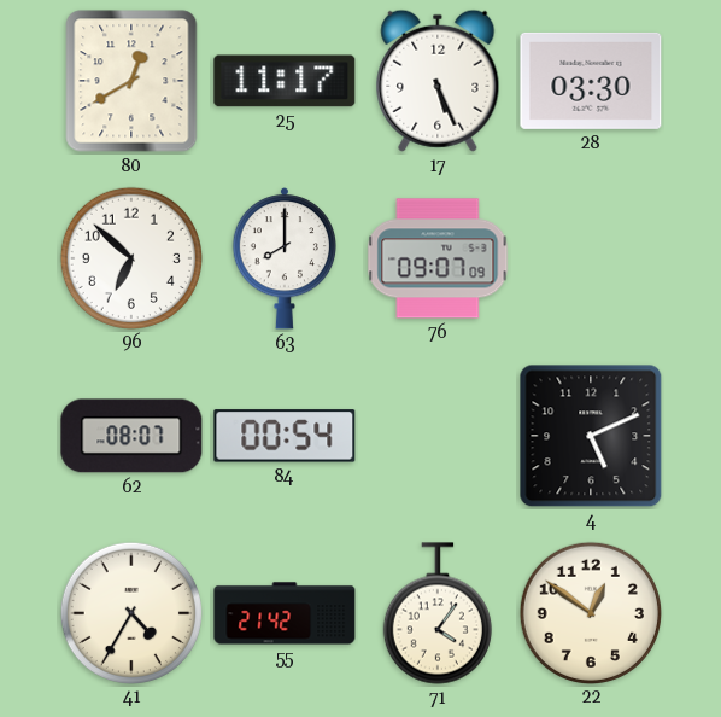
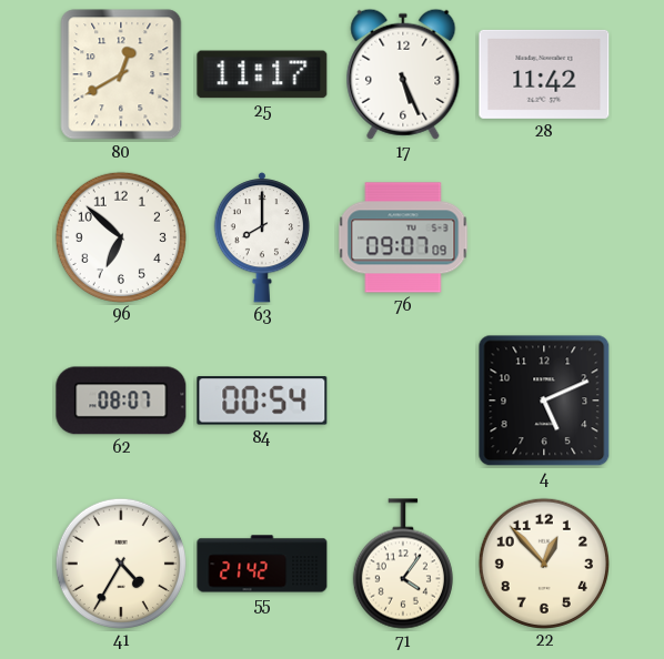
28: 03:30 -> 11:42
22: 12:51 -> 12:53
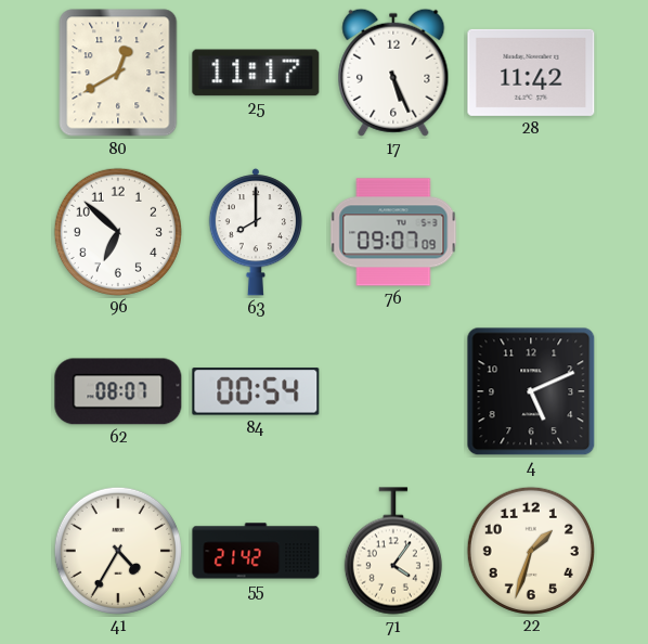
22: 12:53 -> 1:33
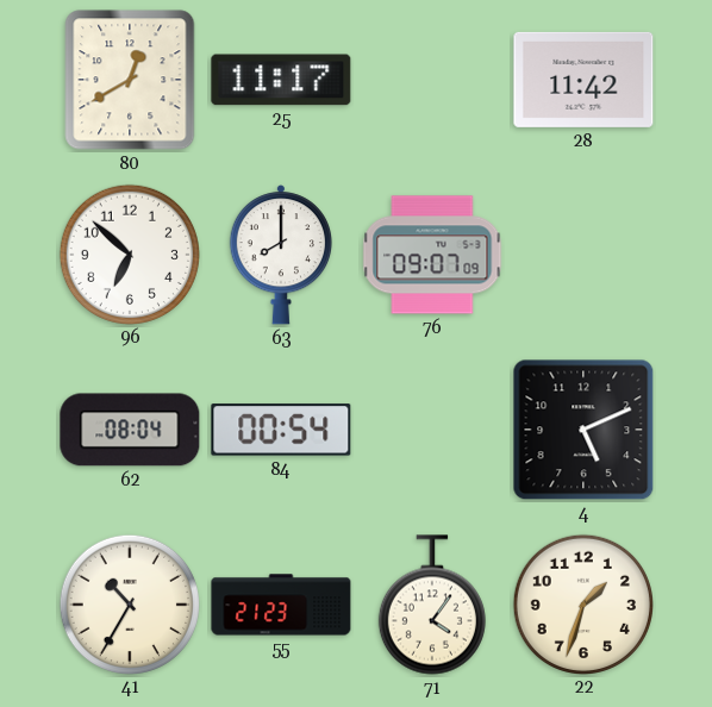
17: 5:26 -> none
62: 08:07 -> 08:04
41: 4:35 -> 10:35
55: 21:42 -> 21:23
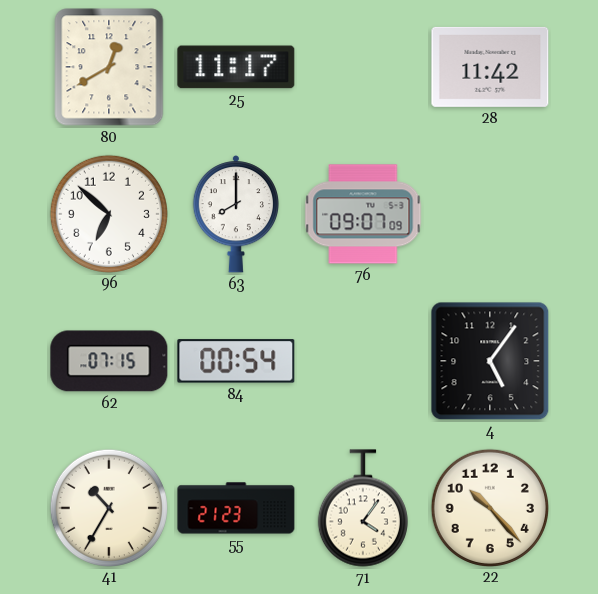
62: 08:04 -> 07:15
4: 5:11 -> 5:06
22: 1:33 -> 10:23
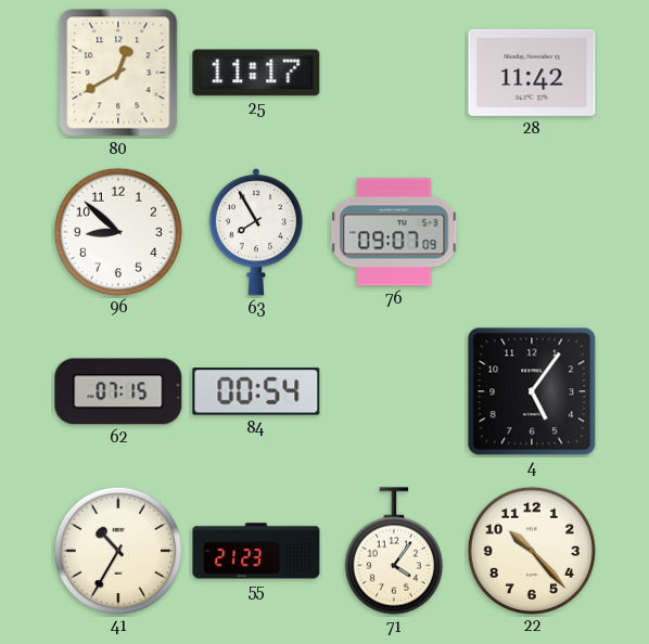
96: 6:52 -> 8:52
63: 8:00 -> 7:55
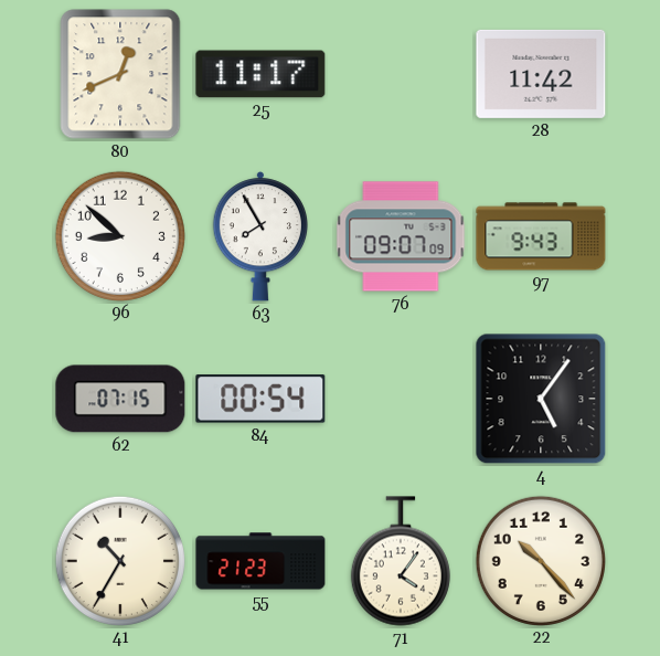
80: 12:40 -> 12:41
97: none -> 9:43
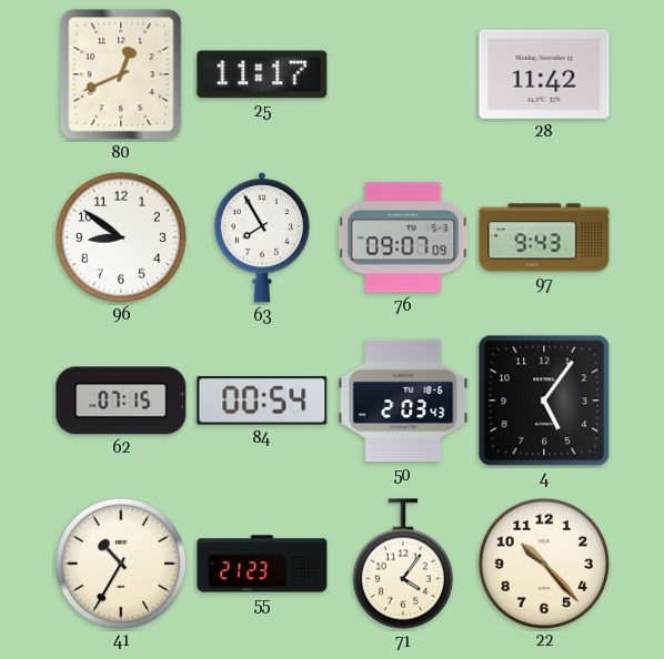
96: 8:52 -> 8:51
50: none -> 2:03
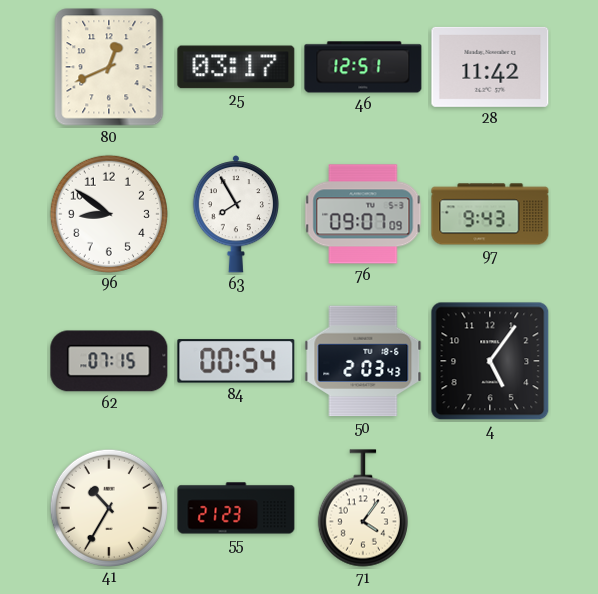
25: 11:17 -> 03:17
46: none -> 12:51
22: 10:23 -> none
